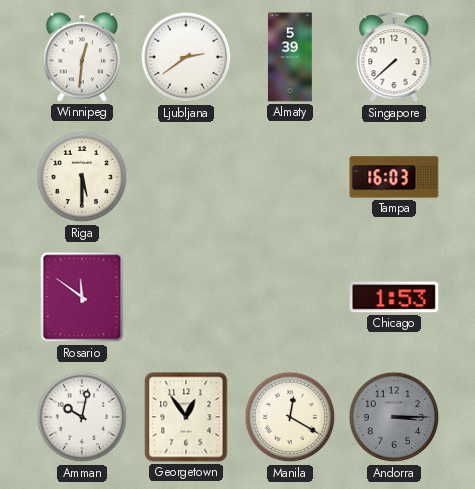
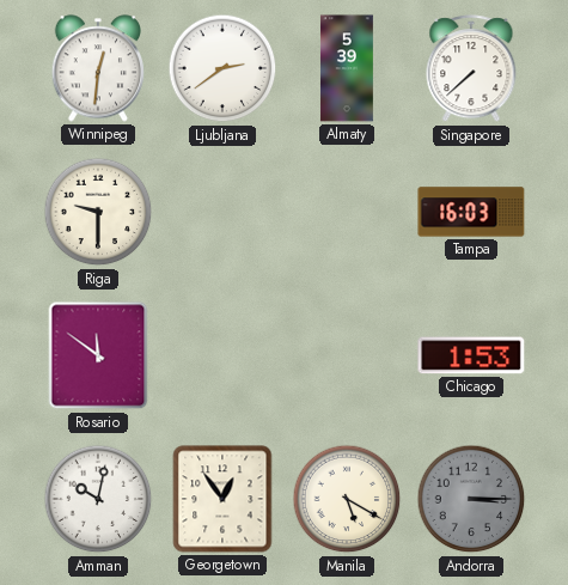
Riga: 5:30 -> 9:30
Manila: 12:20 -> 5:20
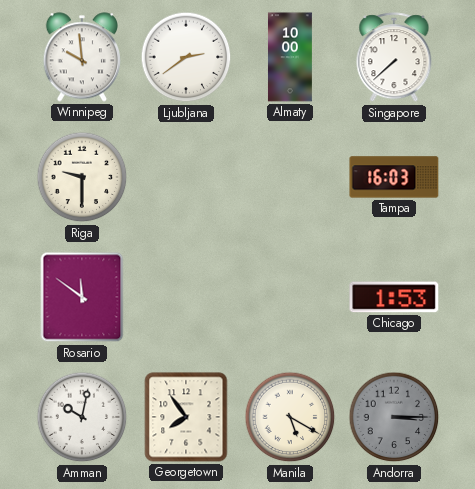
Winnipeg: 12:31 -> 9:59
Almaty: 5:39 -> 10:00
Georgetown: 12:54 -> 7:54
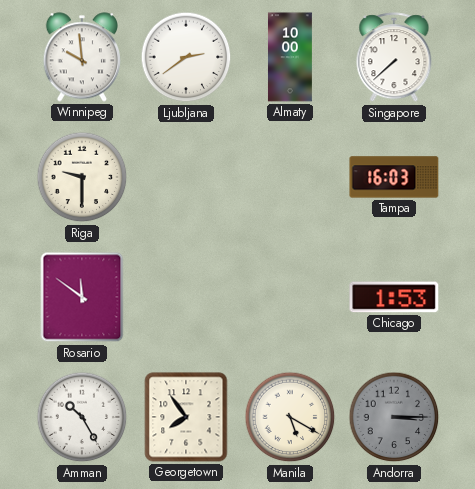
Amman: 10:02 -> 10:25
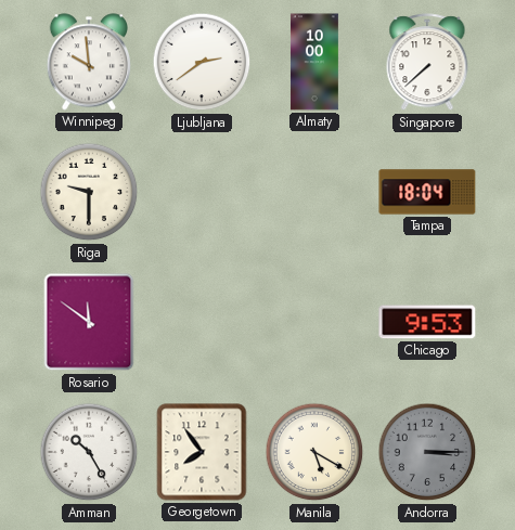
Tampa: 16:03 -> 18:04
Chicago: 1:53 -> 9:53
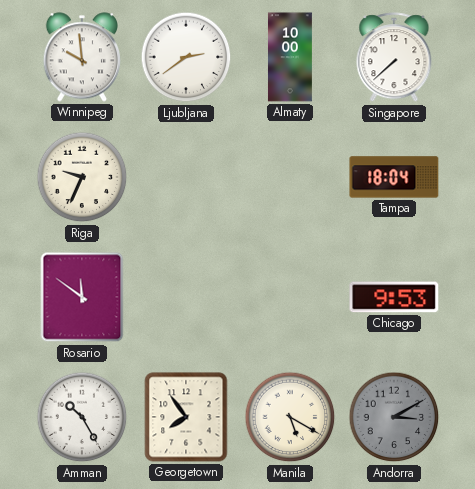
Riga: 9:30 -> 9:34
Andorra: 3:15 -> 3:10
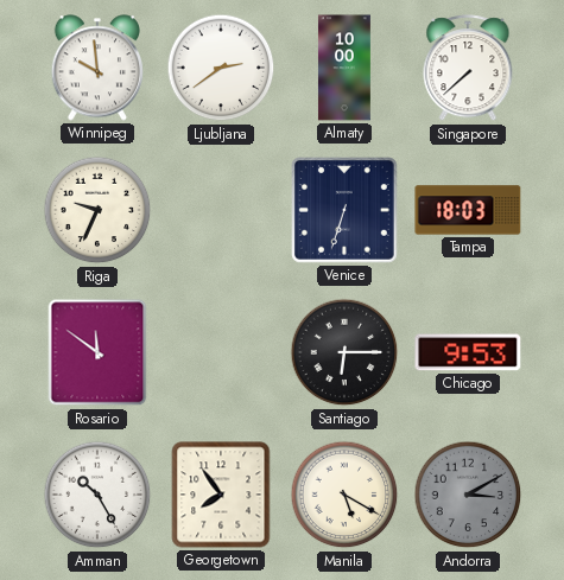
Venice: none -> 6:33
Tampa: 18:04 -> 18:03
Santiago: none -> 6:15
